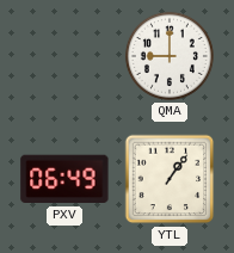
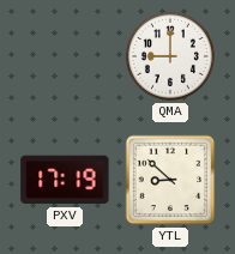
PXV: 06:49 -> 17:19
YTL: 1:06 -> 8:52
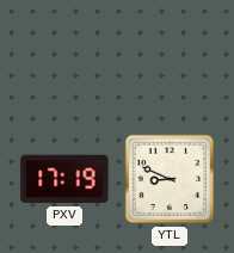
QMA: 9:00 -> none
YTL: 8:52 -> 8:49
